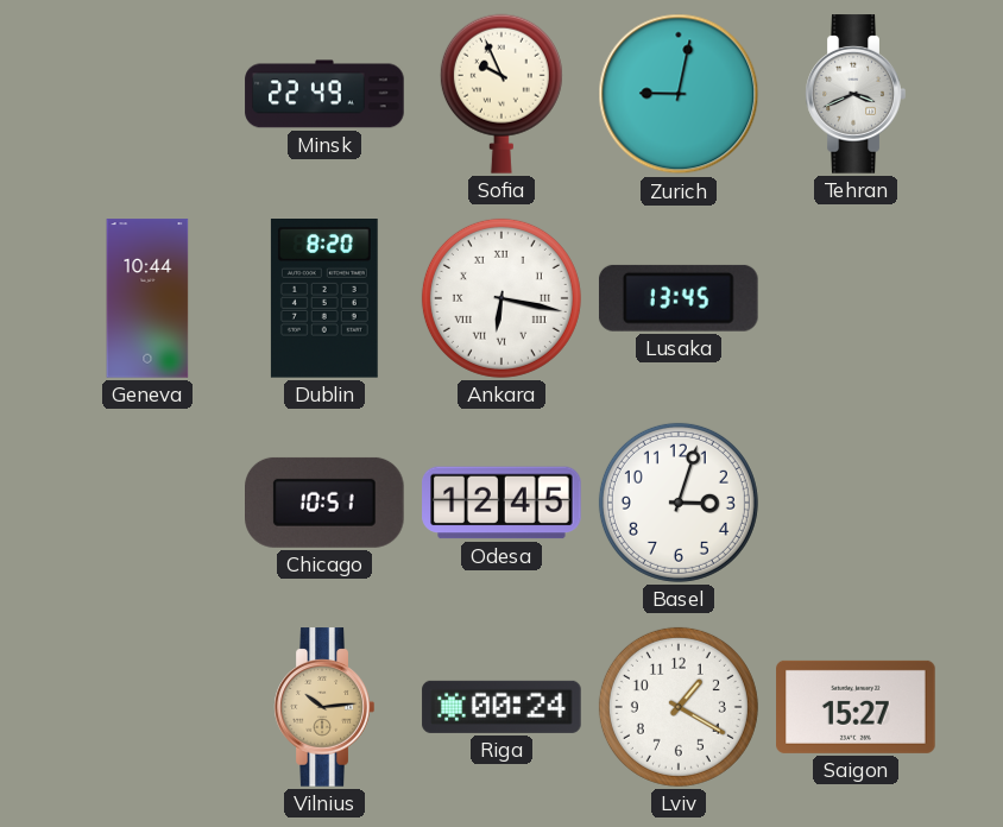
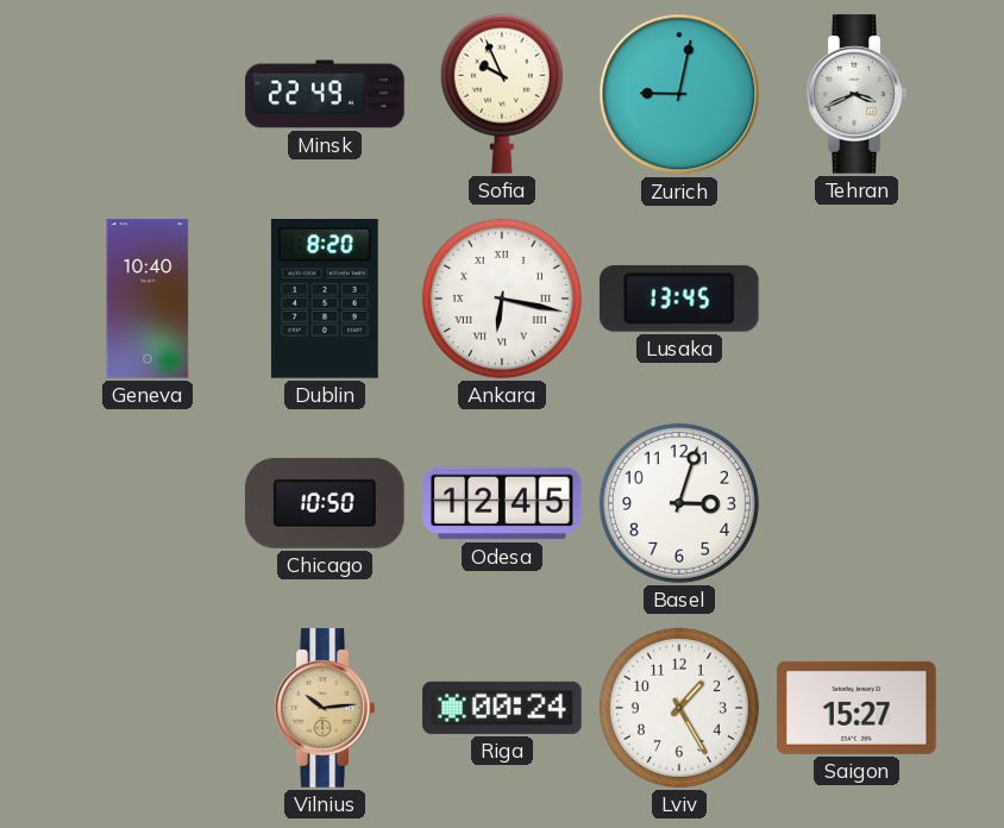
Geneva: 10:44 -> 10:40
Chicago: 10:51 -> 10:50
Lviv: 1:20 -> 1:25
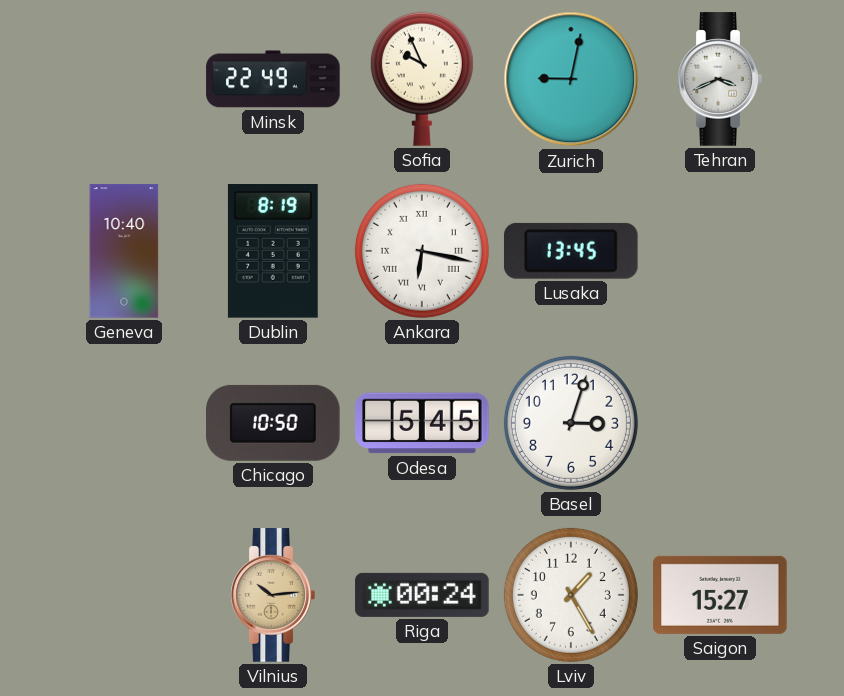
Dublin: 8:20 -> 8:19
Odesa: 12:45 -> 5:45
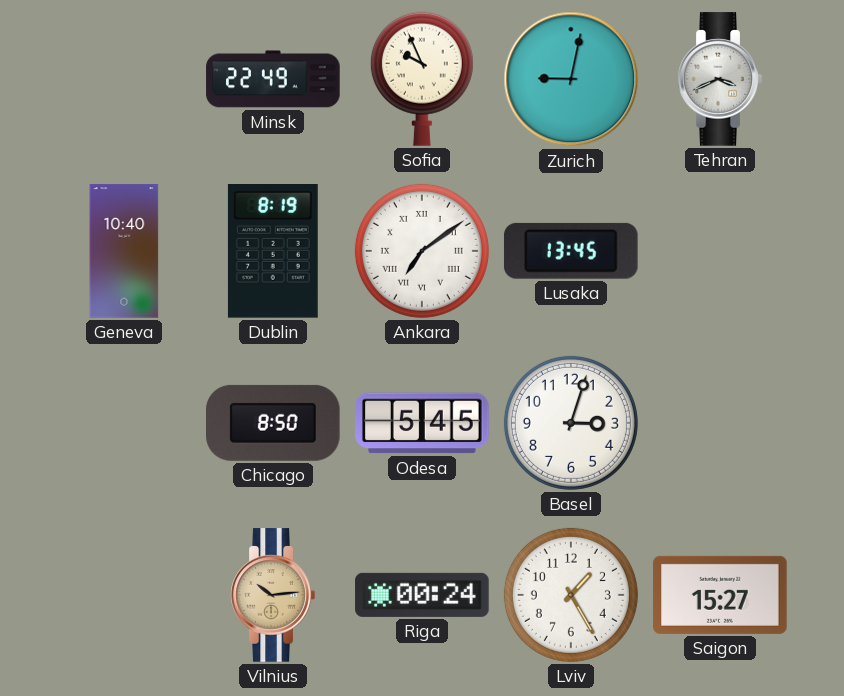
Ankara: 6:17 -> 7:09
Chicago: 10:50 -> 8:50
